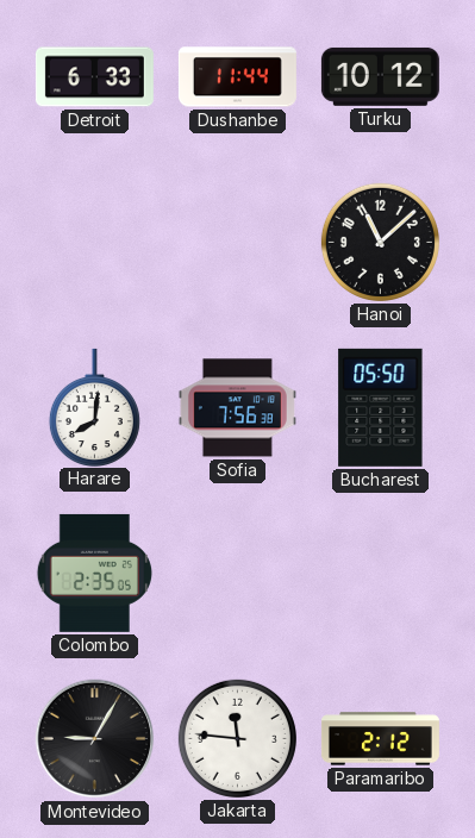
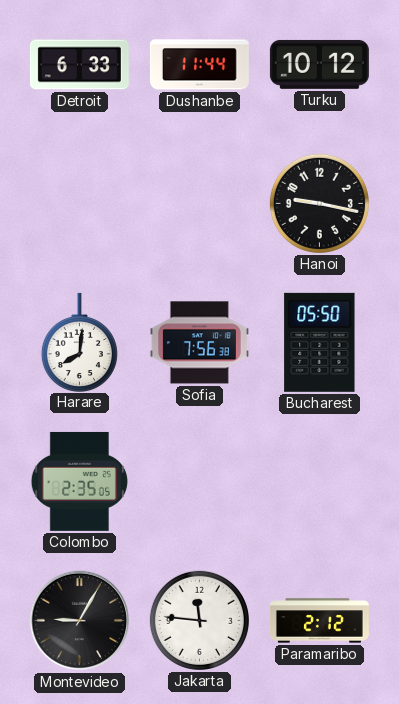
Hanoi: 11:08 -> 9:17
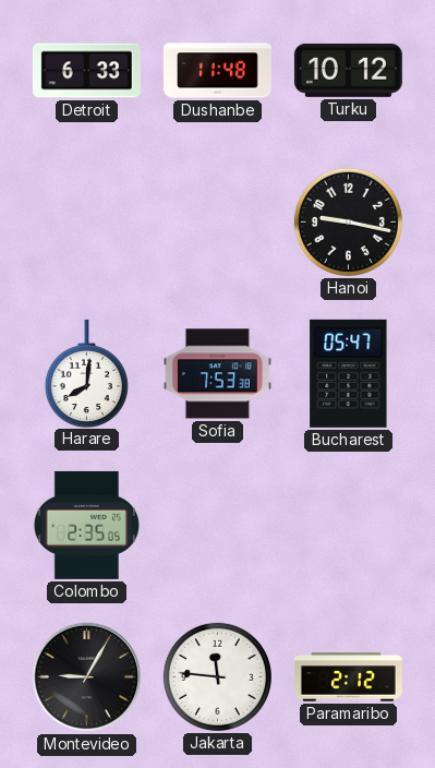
Dushanbe: 11:44 -> 11:48
Sofia: 7:56 -> 7:53
Bucharest: 05:50 -> 05:47
